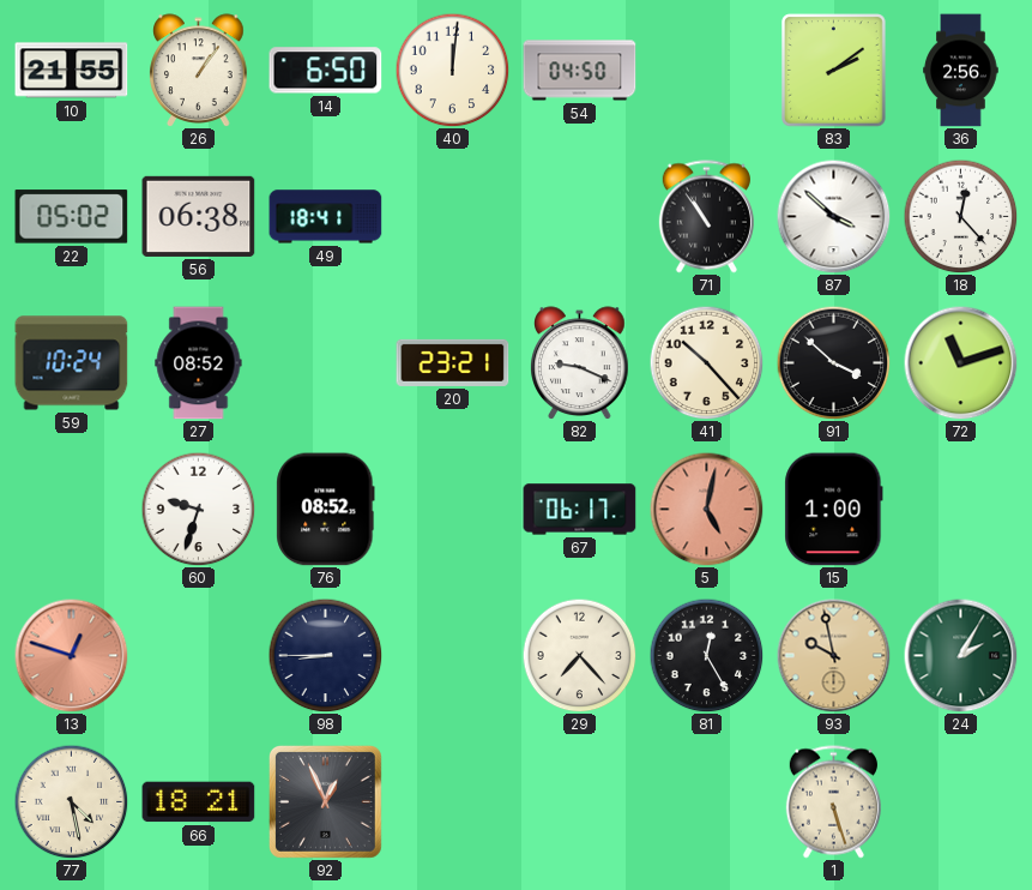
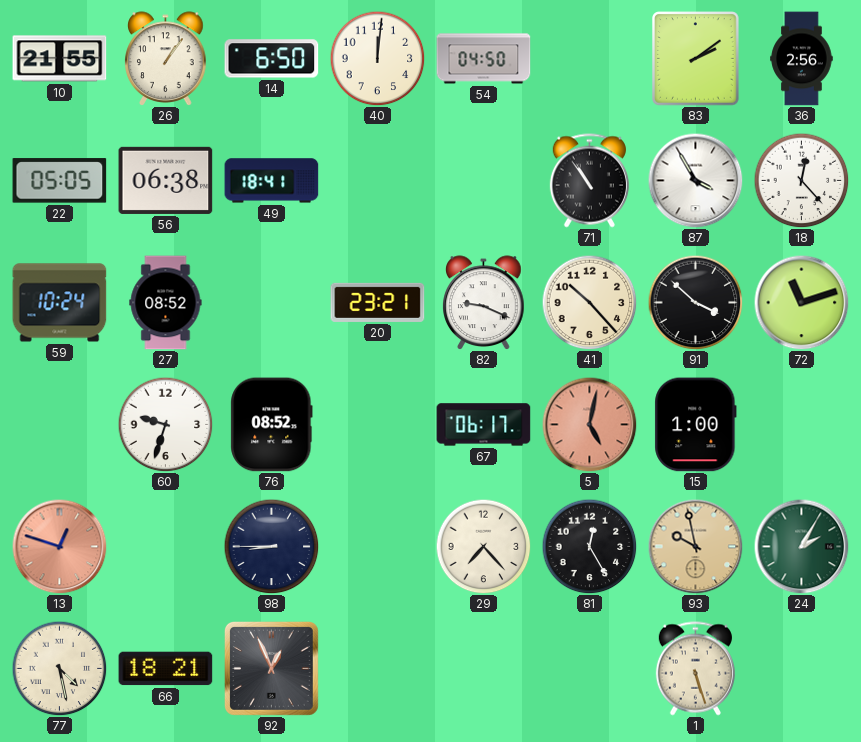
22: 05:02 -> 05:05
87: 3:52 -> 3:55
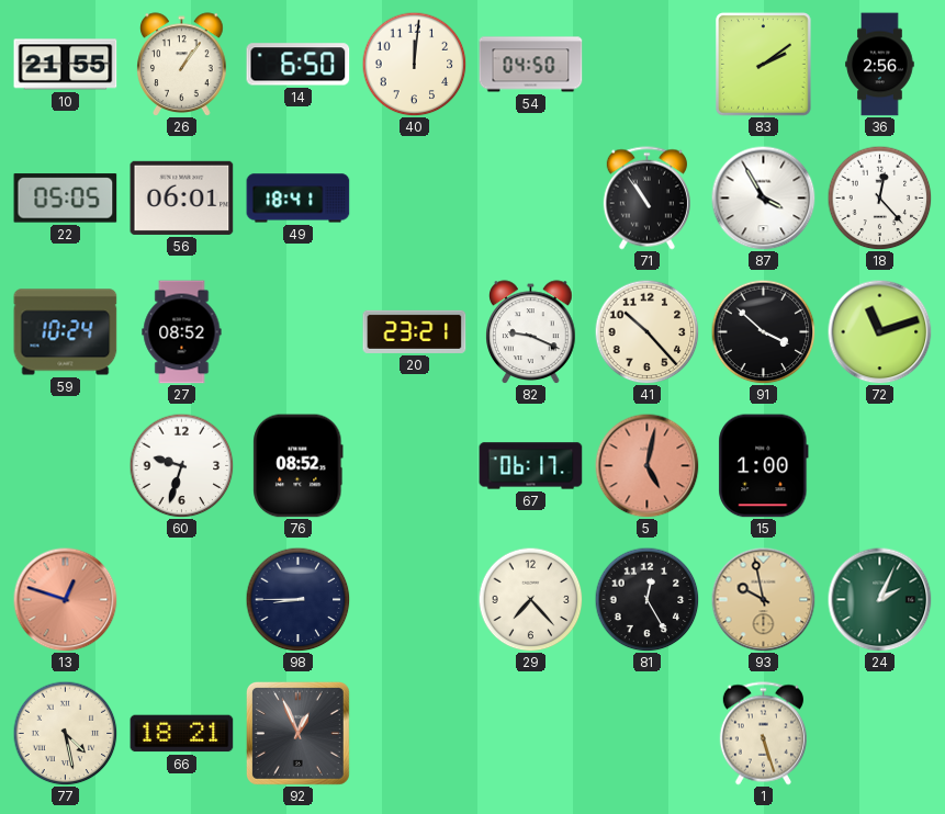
56: 06:38 -> 06:01
24: 2:05 -> 2:04
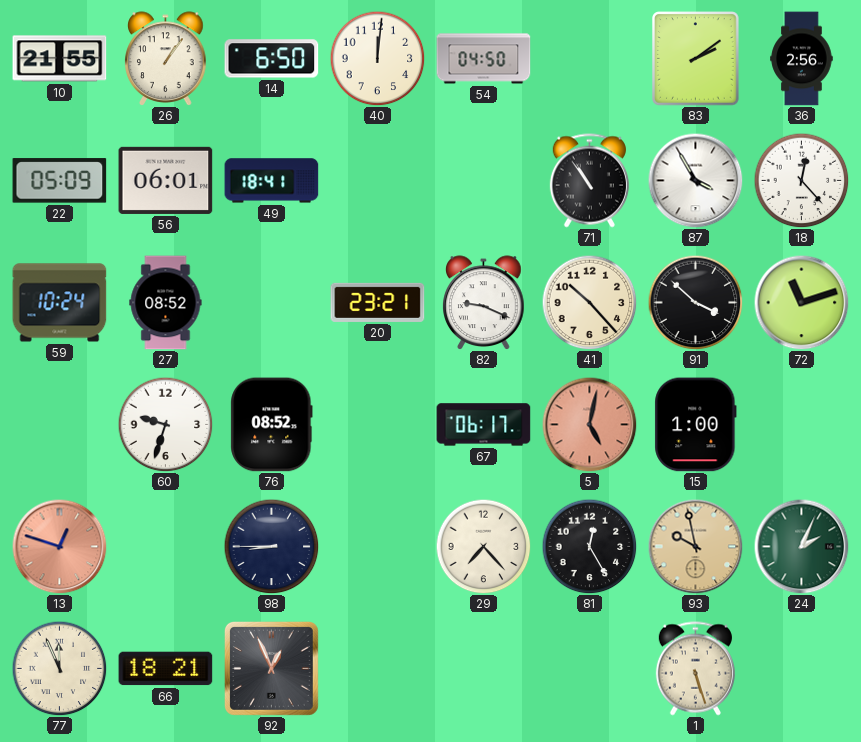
22: 05:05 -> 05:09
77: 4:28 -> 11:56
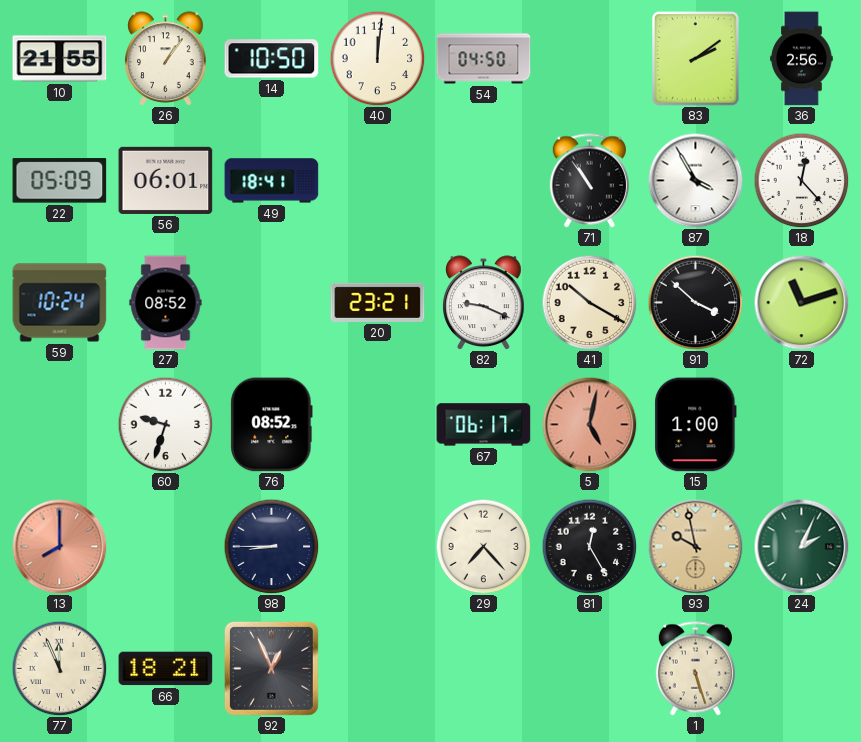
14: 6:50 -> 10:50
41: 10:23 -> 10:20
13: 12:48 -> 8:00
